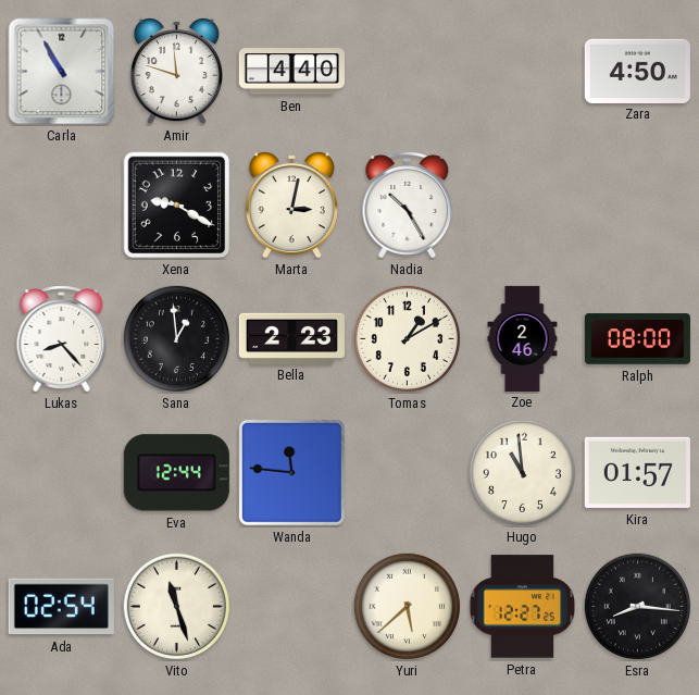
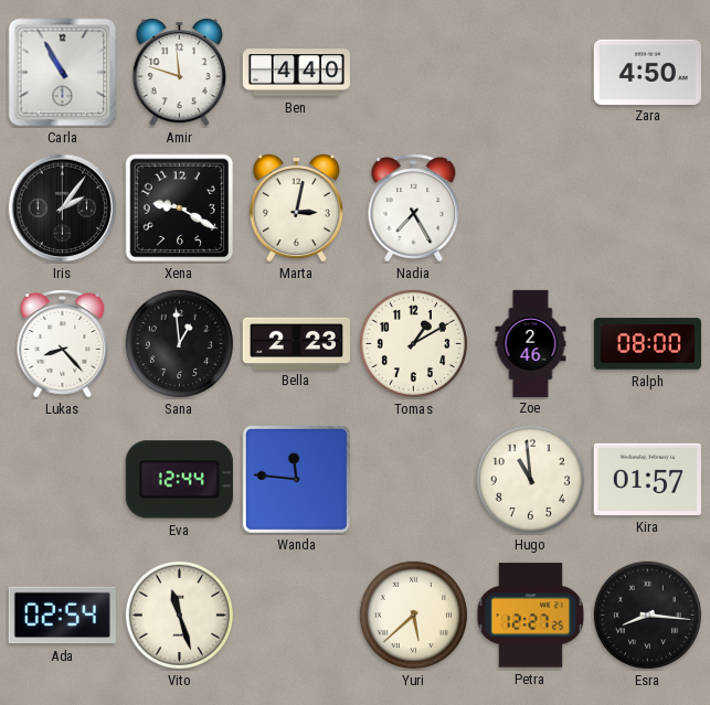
Iris: none -> 2:06
Nadia: 10:25 -> 7:25
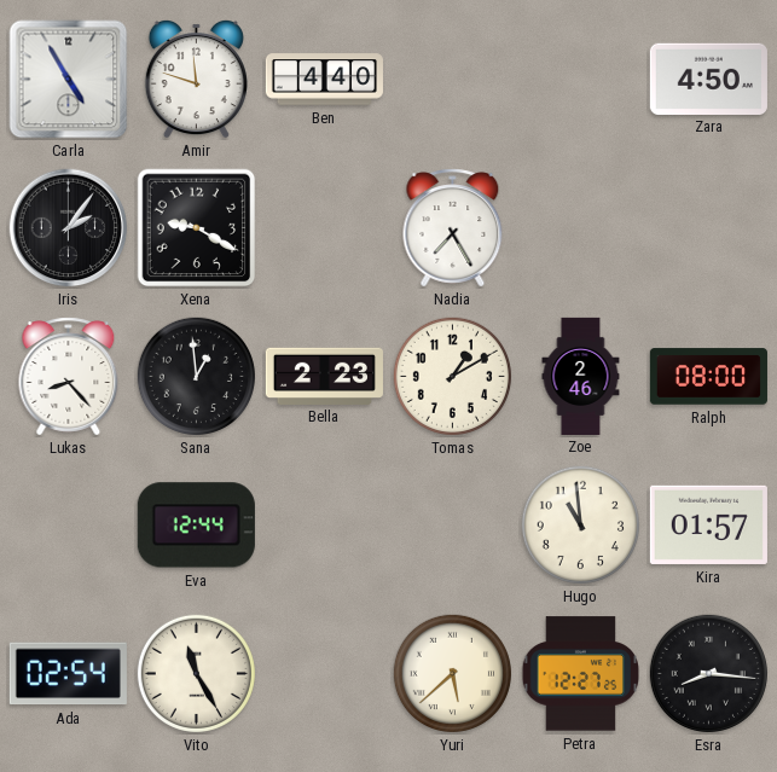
Carla: 10:55 -> 4:55
Marta: 3:02 -> none
Wanda: 11:46 -> none
Vito: 11:27 -> 11:25
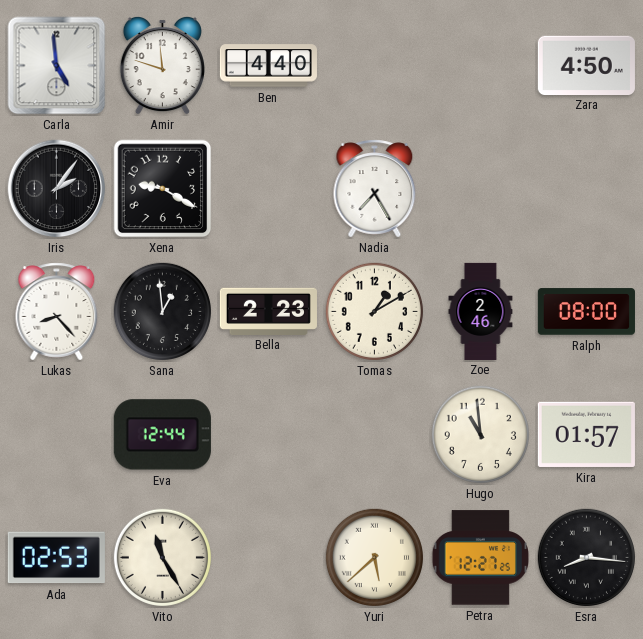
Carla: 4:55 -> 4:59
Ada: 02:54 -> 02:53
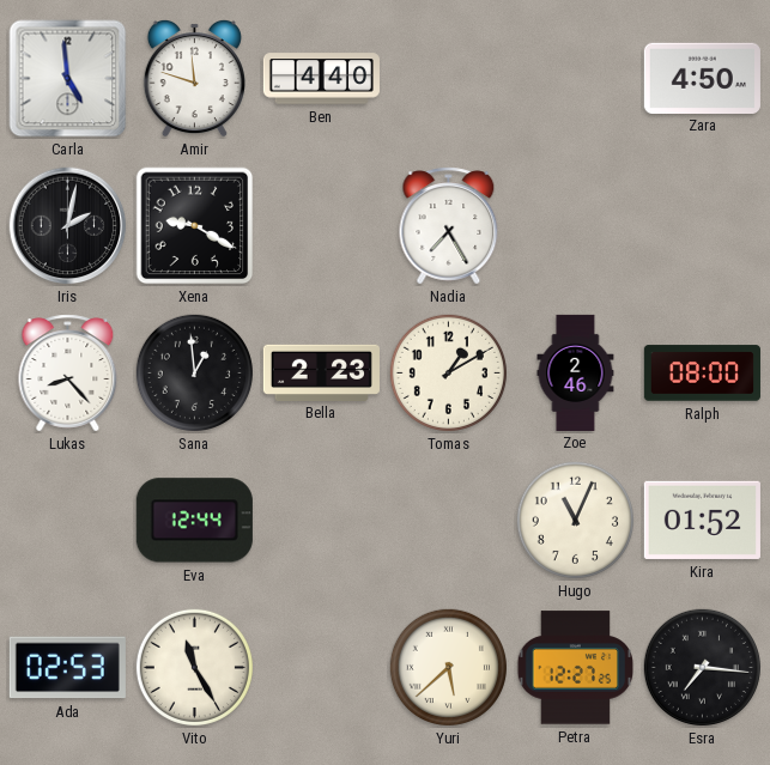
Iris: 2:06 -> 2:02
Hugo: 10:59 -> 11:04
Kira: 01:57 -> 01:52
Esra: 8:16 -> 7:16
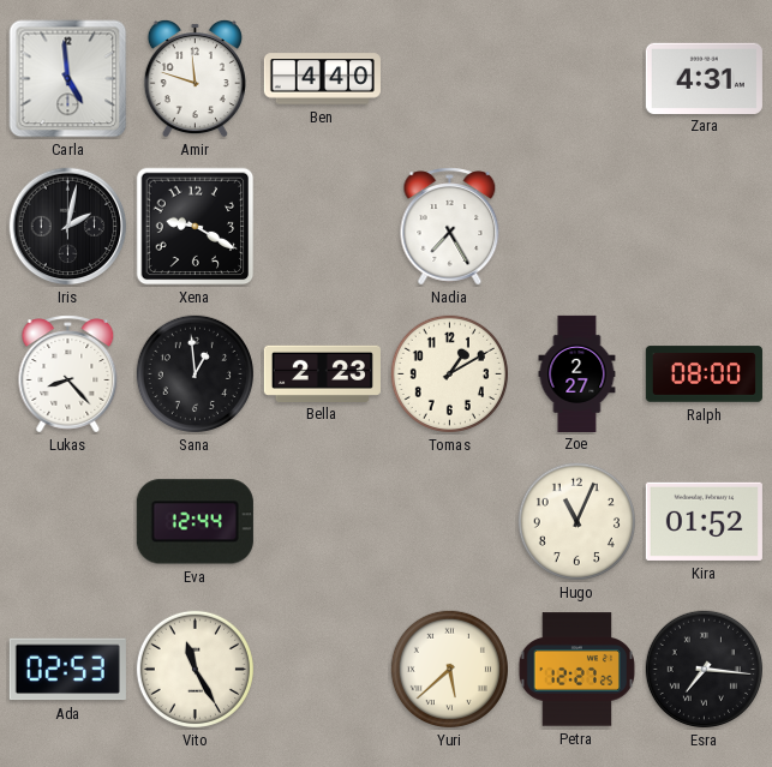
Zara: 4:50 -> 4:31
Zoe: 2:46 -> 2:27
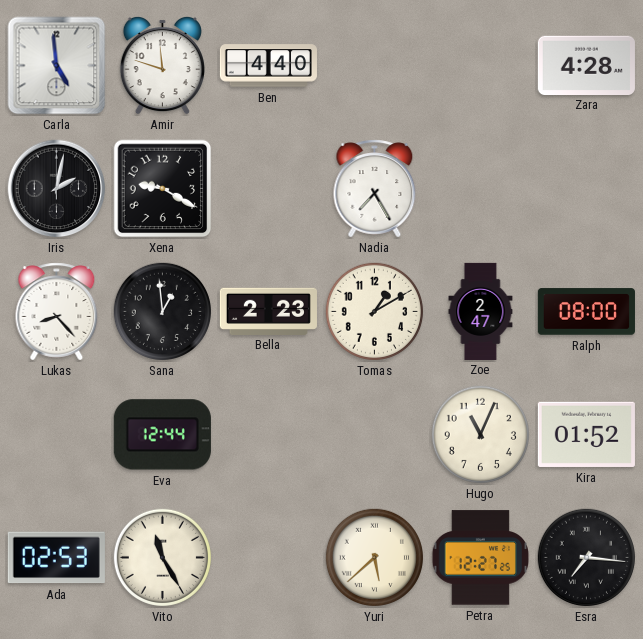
Zara: 4:31 -> 4:28
Zoe: 2:27 -> 2:47
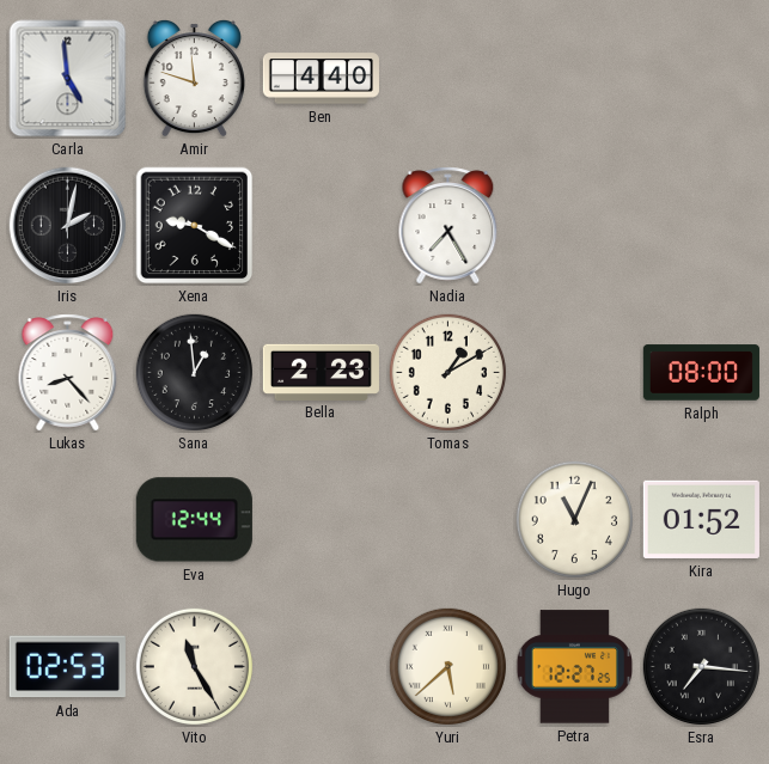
Zara: 4:28 -> none
Zoe: 2:47 -> none
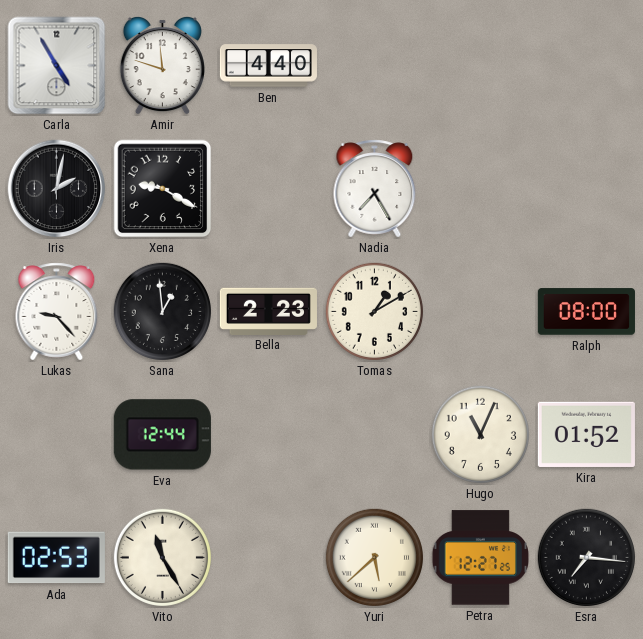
Carla: 4:59 -> 4:55
Lukas: 8:23 -> 9:23
